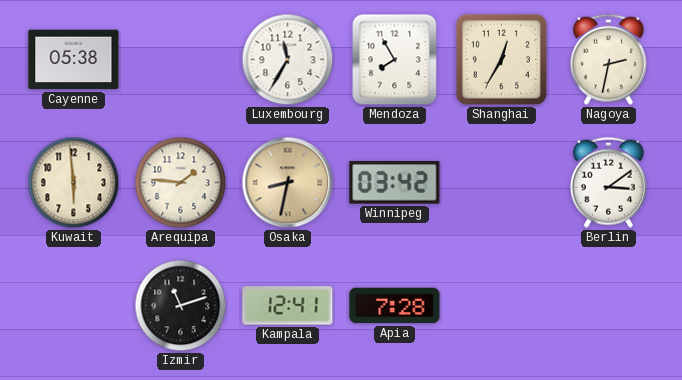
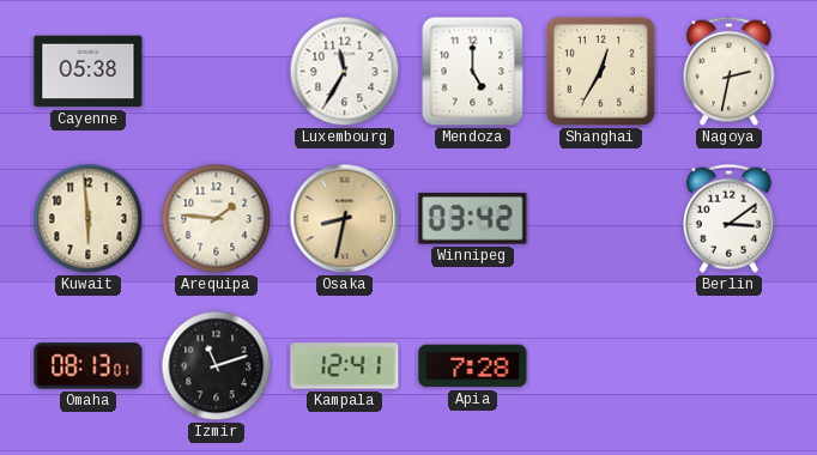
Mendoza: 7:55 -> 5:00
Omaha: none -> 08:13
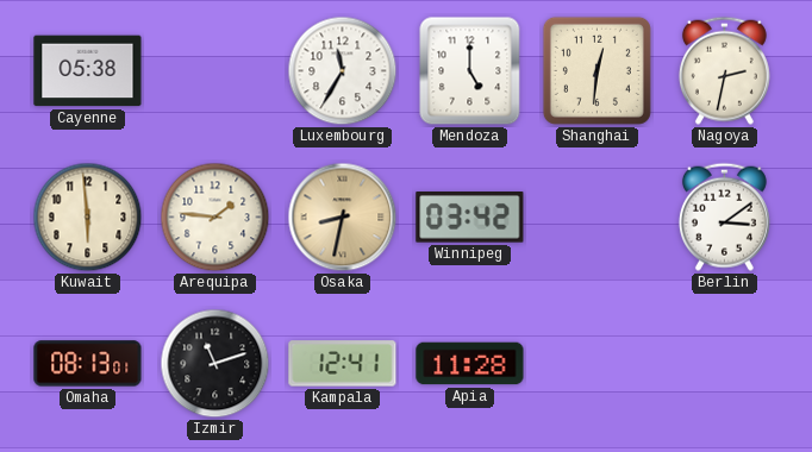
Shanghai: 12:35 -> 12:31
Apia: 7:28 -> 11:28
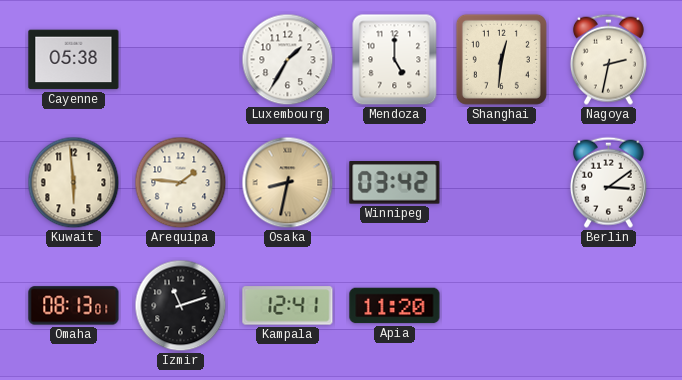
Luxembourg: 11:35 -> 1:35
Apia: 11:28 -> 11:20
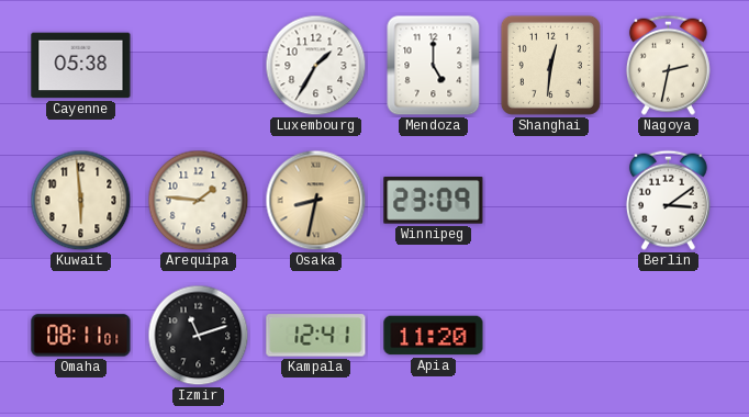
Winnipeg: 03:42 -> 23:09
Omaha: 08:13 -> 08:11
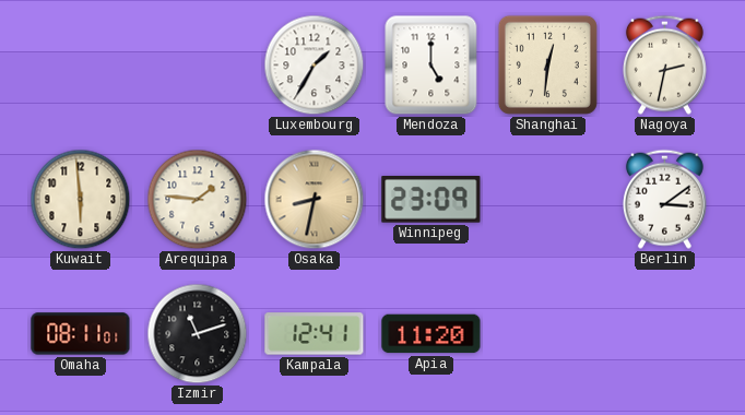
Cayenne: 05:38 -> none
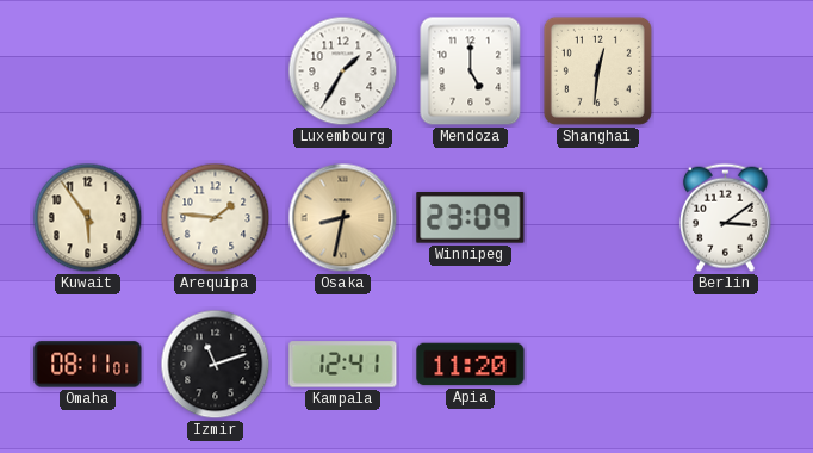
Nagoya: 2:32 -> none
Kuwait: 5:59 -> 5:54
